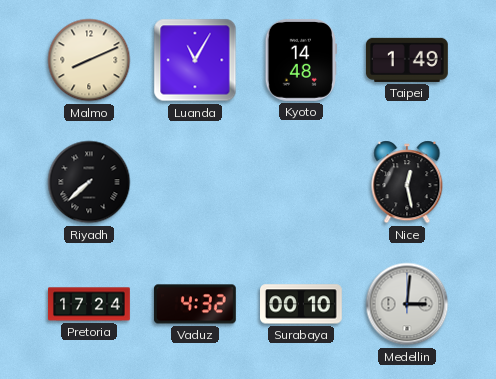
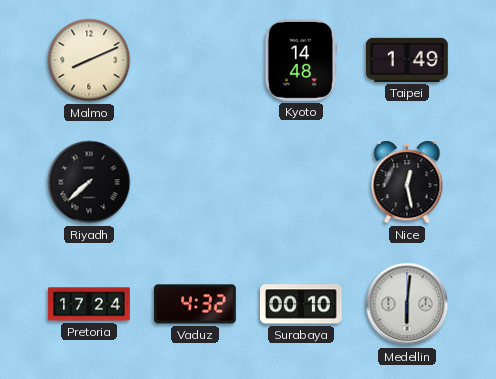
Luanda: 11:05 -> none
Medellin: 3:01 -> 6:01
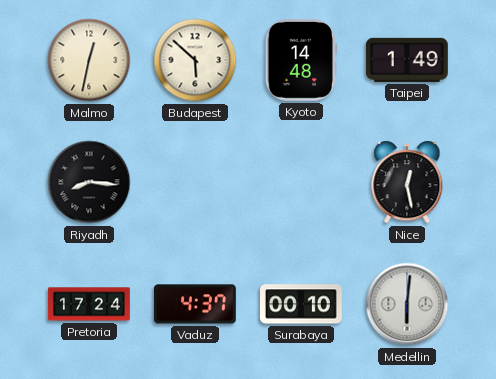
Malmo: 8:11 -> 12:32
Budapest: none -> 5:52
Riyadh: 7:38 -> 8:16
Vaduz: 4:32 -> 4:37
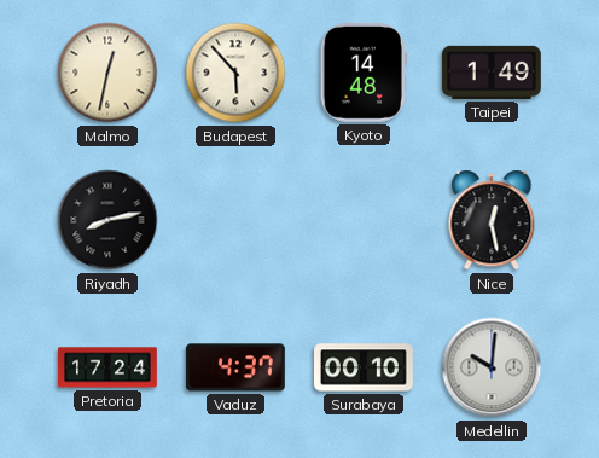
Budapest: 5:52 -> 5:53
Riyadh: 8:16 -> 8:13
Medellin: 6:01 -> 10:01
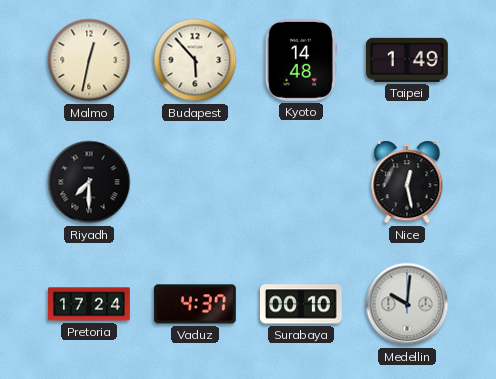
Riyadh: 8:13 -> 7:30
